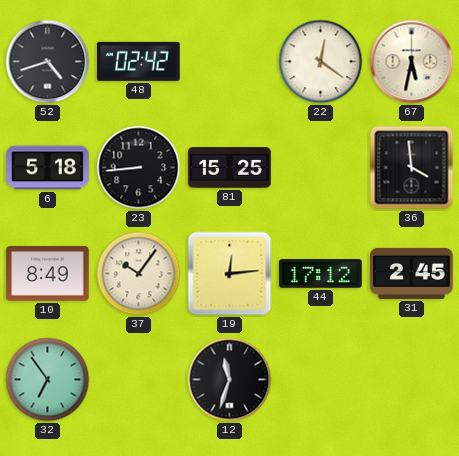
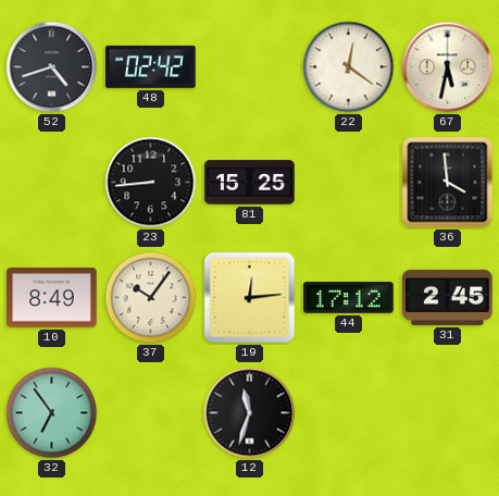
6: 5:18 -> none
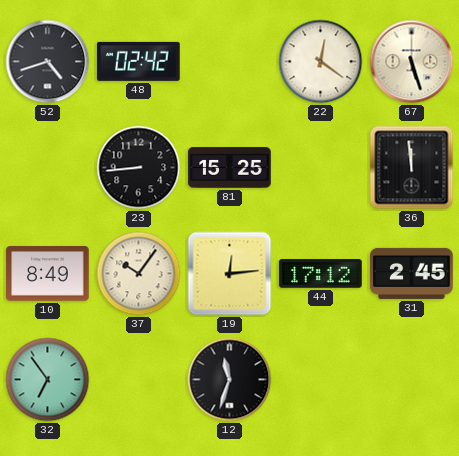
67: 5:32 -> 5:27
36: 3:59 -> 11:59
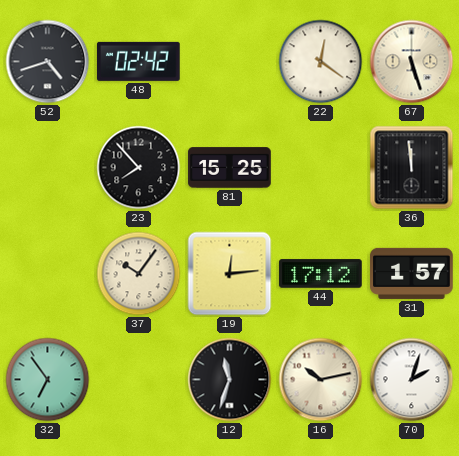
23: 8:44 -> 7:53
10: 8:49 -> none
31: 2:45 -> 1:57
16: none -> 10:13
70: none -> 2:03
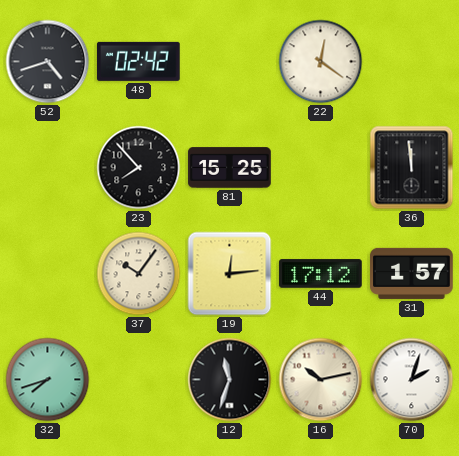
67: 5:27 -> none
32: 6:54 -> 7:42
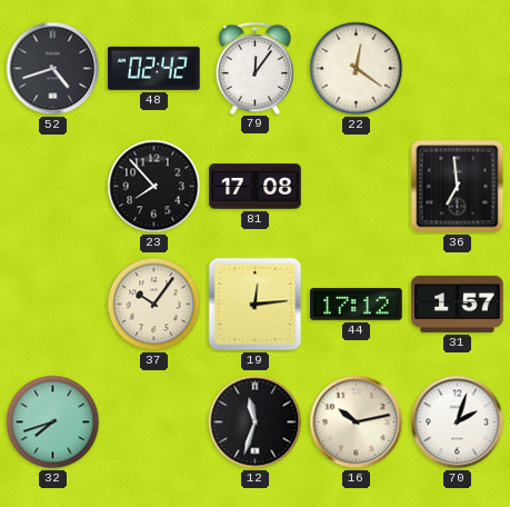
79: none -> 12:06
81: 15:25 -> 17:08
36: 11:59 -> 6:59
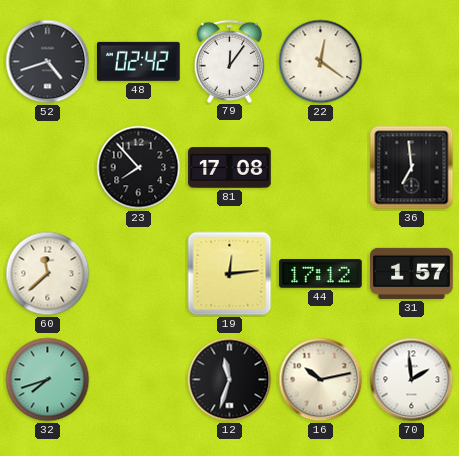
60: none -> 11:38
37: 10:06 -> none
70: 2:03 -> 1:59
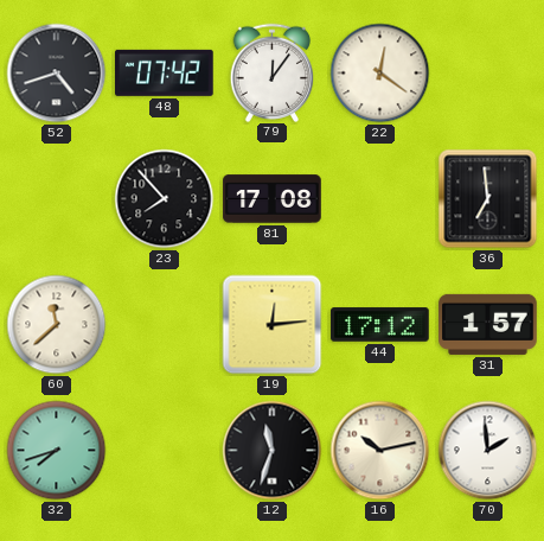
48: 02:42 -> 07:42
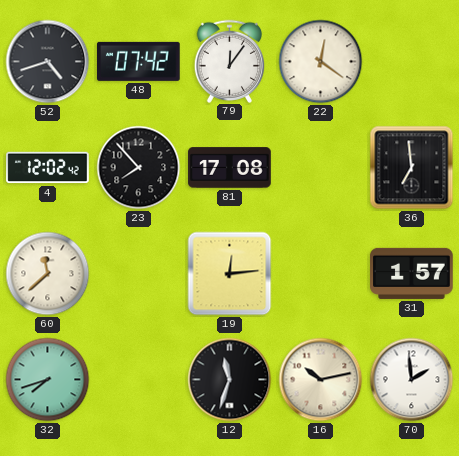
4: none -> 12:02
44: 17:12 -> none
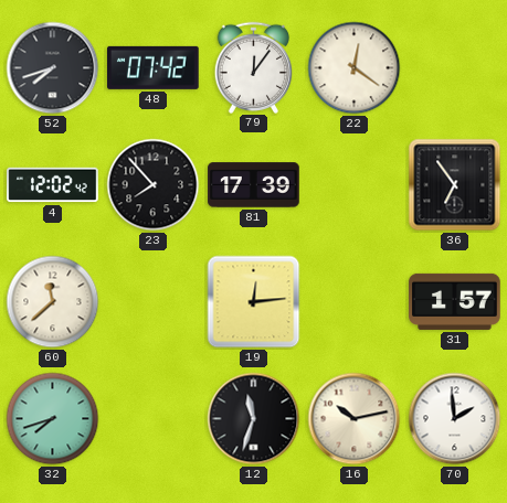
52: 4:42 -> 7:42
81: 17:08 -> 17:39
36: 6:59 -> 6:54
